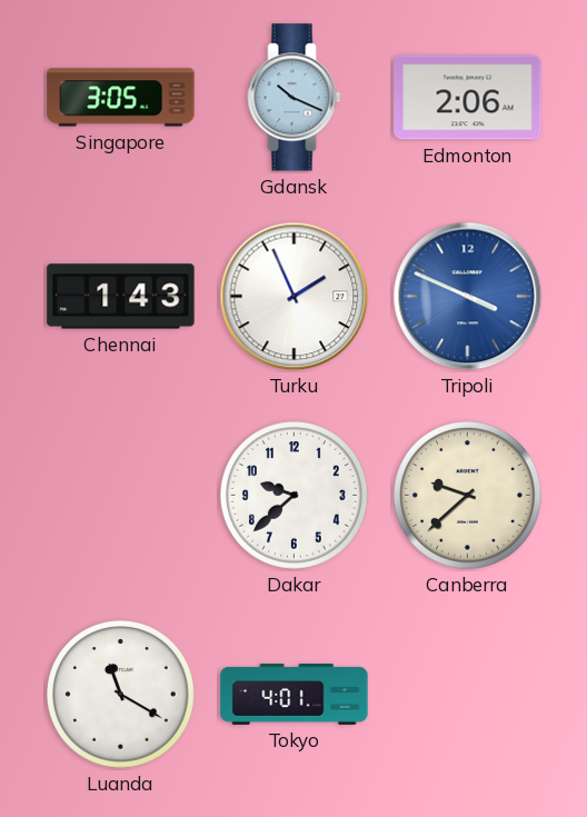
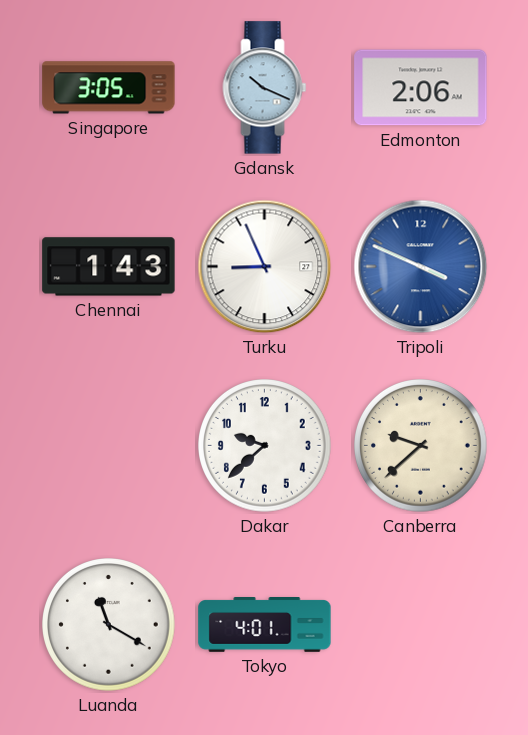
Turku: 1:56 -> 8:56
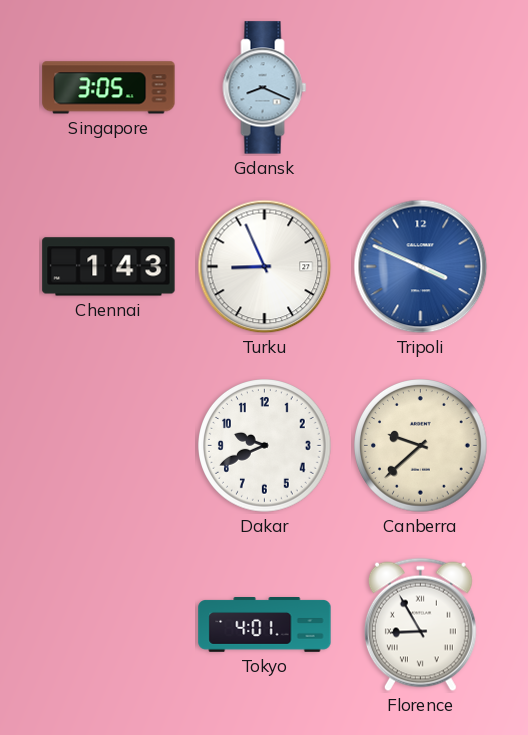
Gdansk: 10:19 -> 8:19
Edmonton: 2:06 -> none
Dakar: 9:38 -> 9:41
Luanda: 11:20 -> none
Florence: none -> 8:55
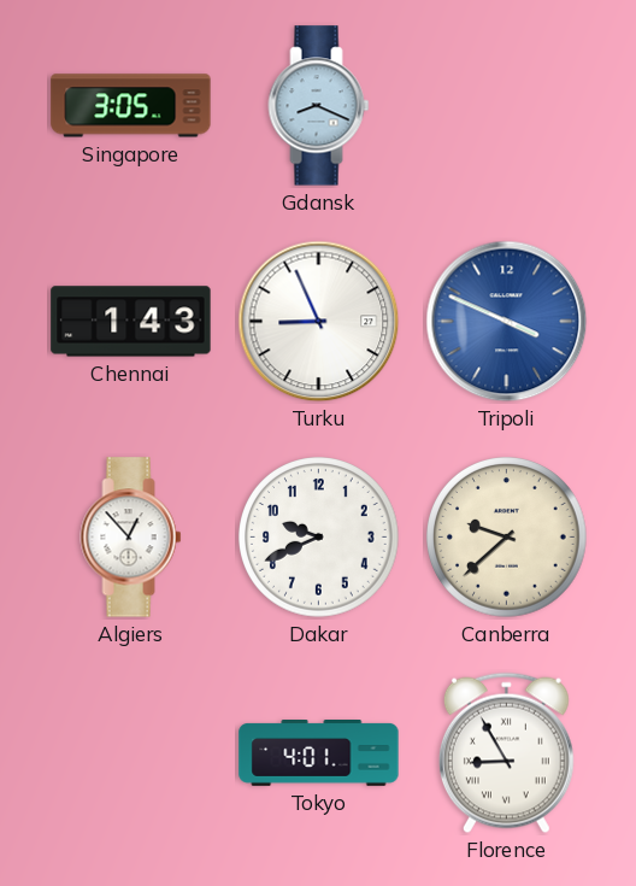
Algiers: none -> 12:53
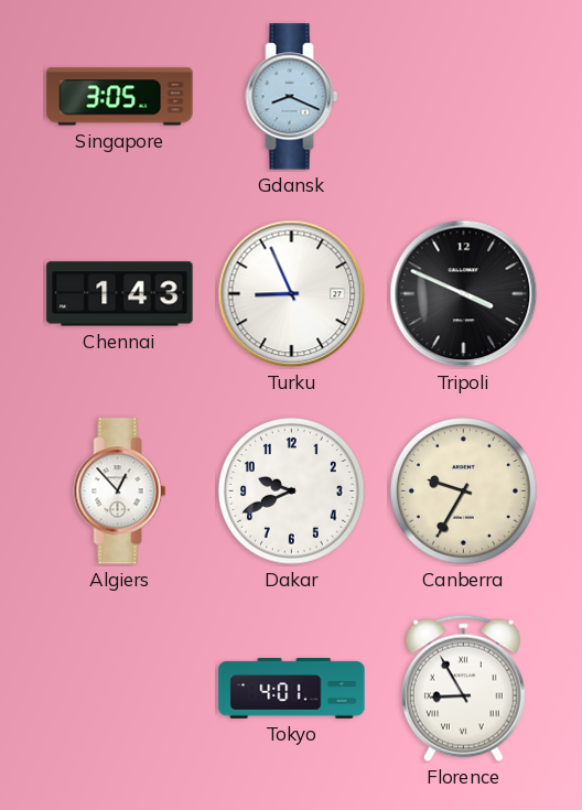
Tripoli dial: blue -> black
Canberra: 9:38 -> 9:35
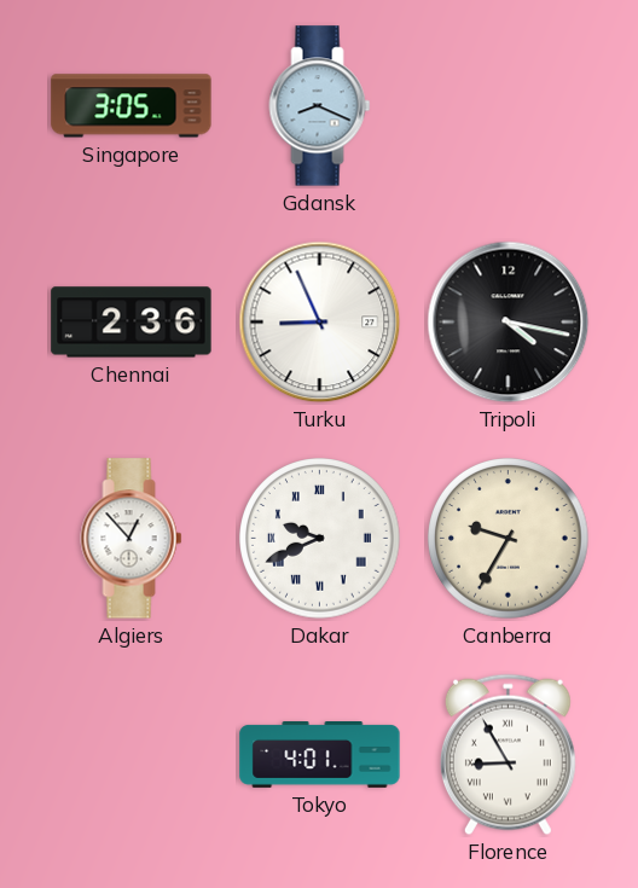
Chennai: 1:43 -> 2:36
Tripoli: 3:49 -> 4:17
Dakar numerals: Arabic -> Roman
